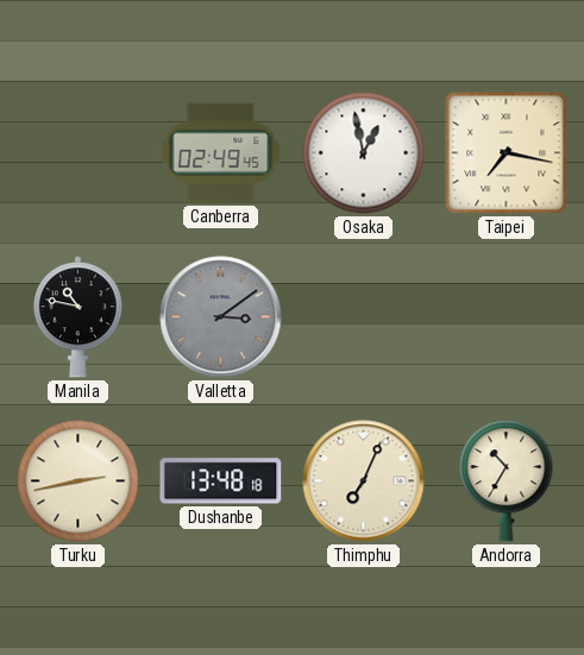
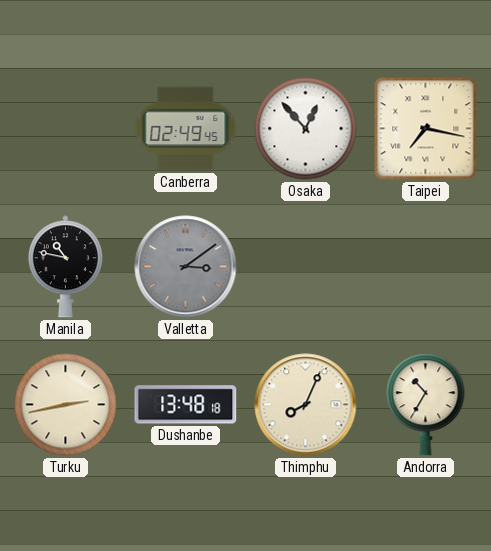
Osaka: 12:58 -> 12:53
Thimphu: 7:04 -> 8:04
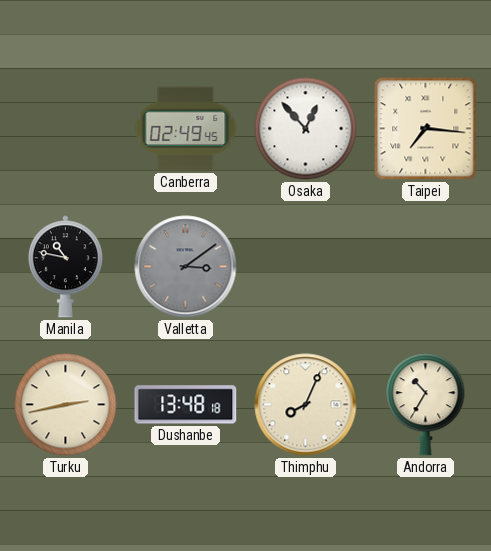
Taipei: 7:17 -> 7:16
